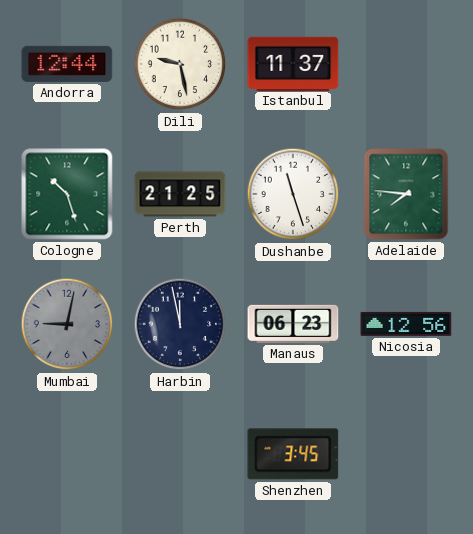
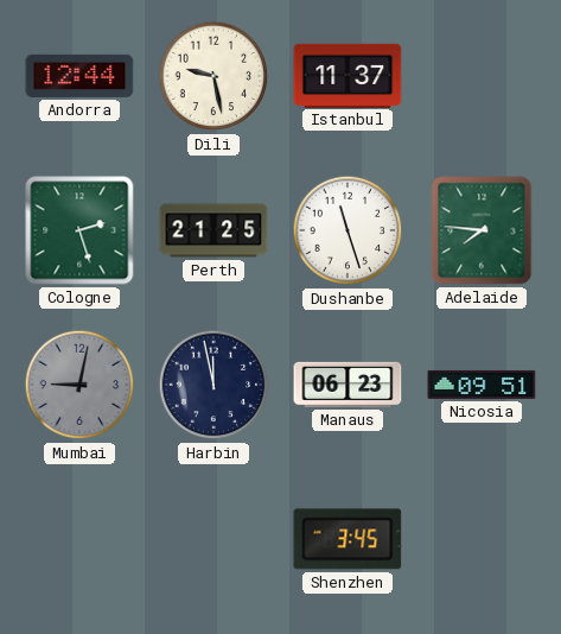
Cologne: 10:27 -> 2:27
Nicosia: 12:56 -> 09:51
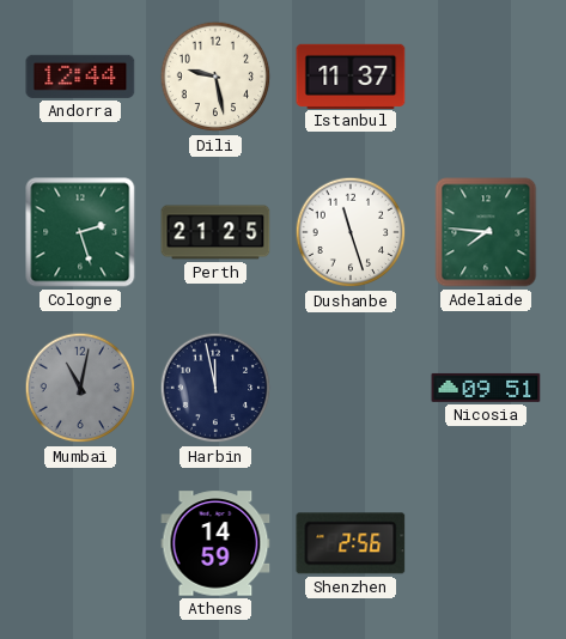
Mumbai: 9:02 -> 11:02
Manaus: 06:23 -> none
Athens: none -> 14:59
Shenzhen: 3:45 -> 2:56
